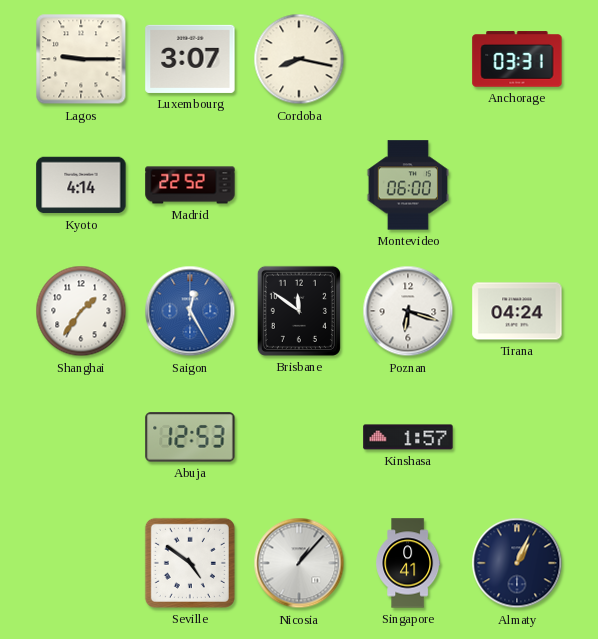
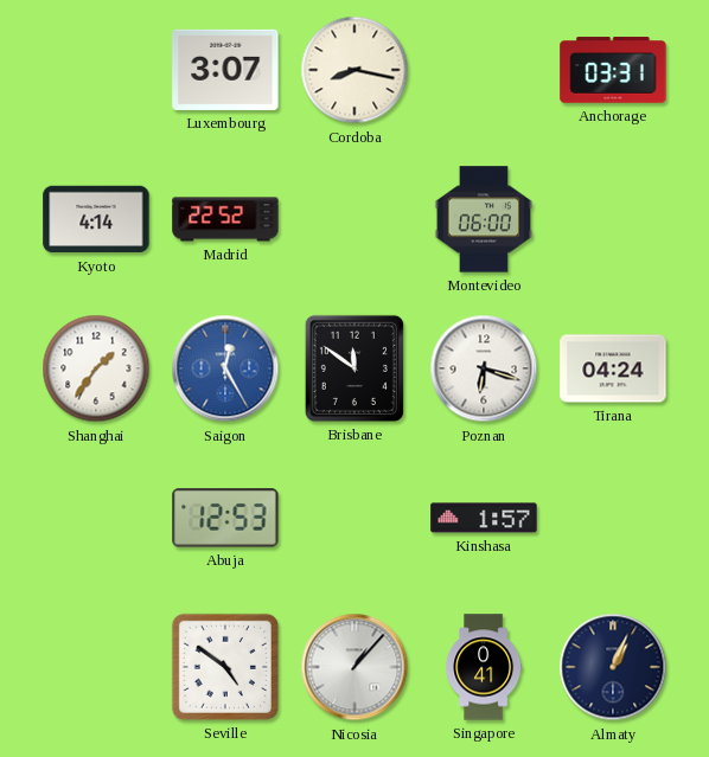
Lagos: 9:15 -> none
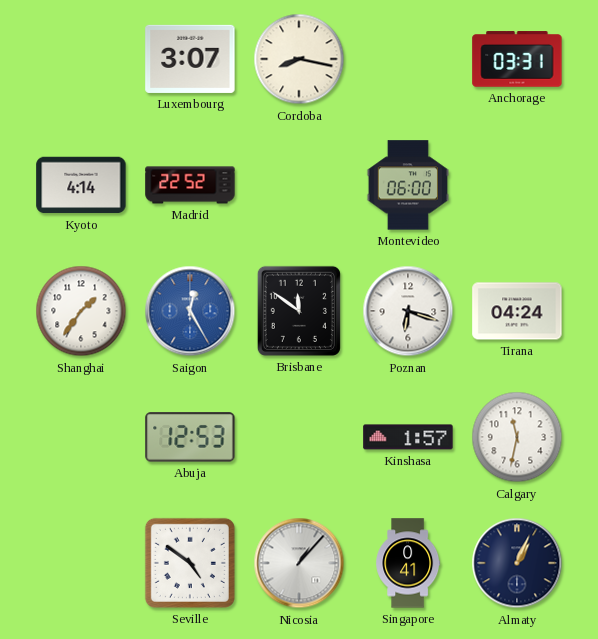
Calgary: none -> 11:32
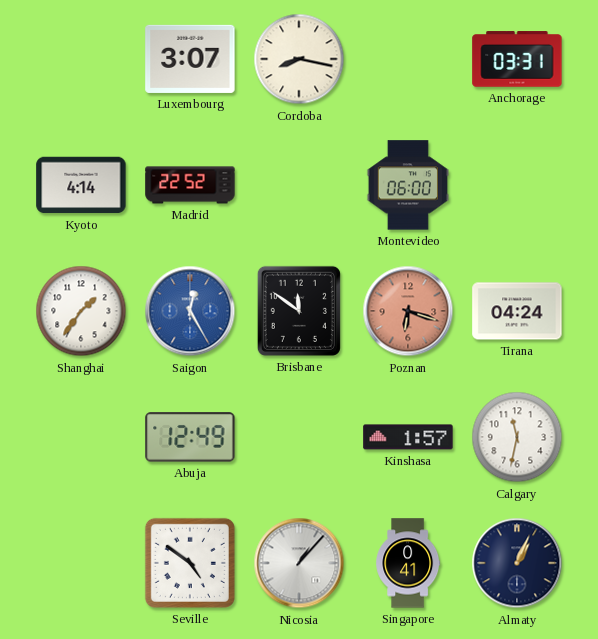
Poznan dial: white -> salmon
Abuja: 12:53 -> 12:49
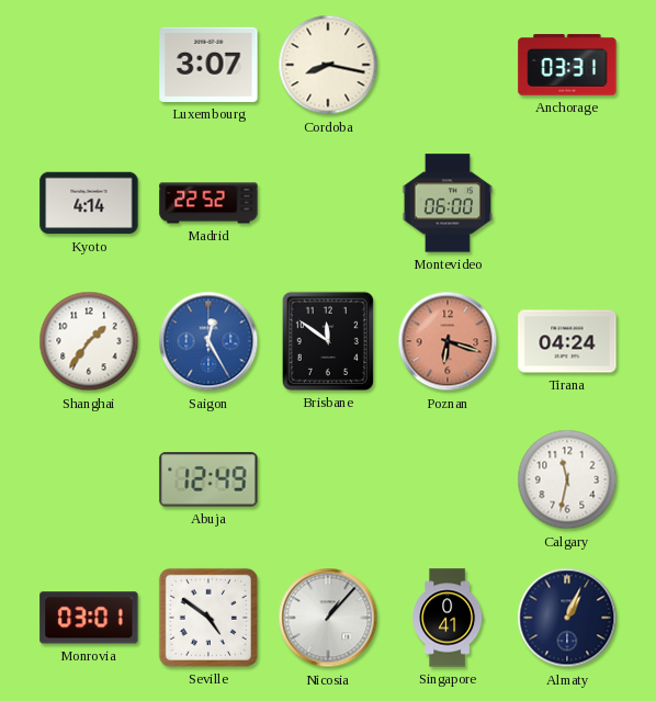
Kinshasa: 1:57 -> none
Monrovia: none -> 03:01
